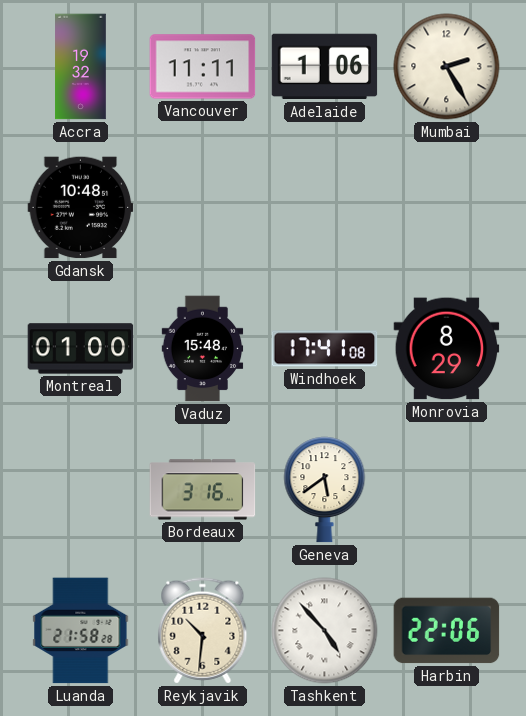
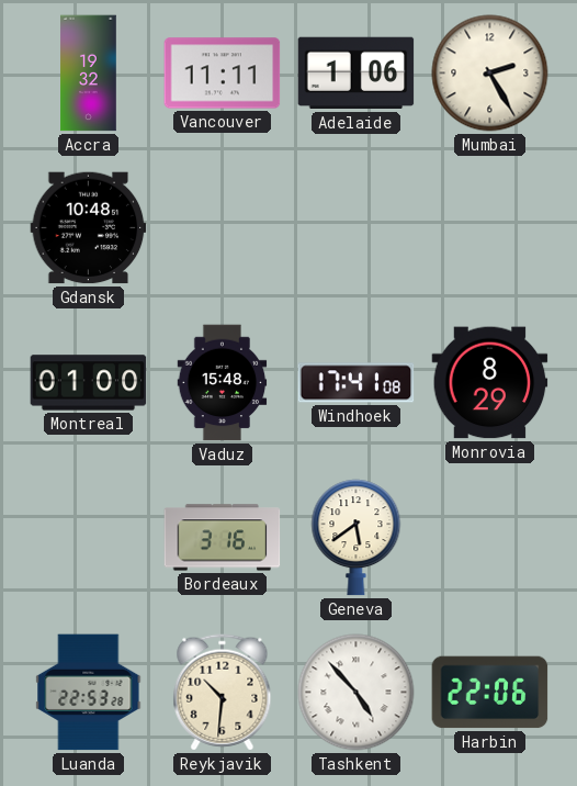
Luanda: 21:58 -> 22:53
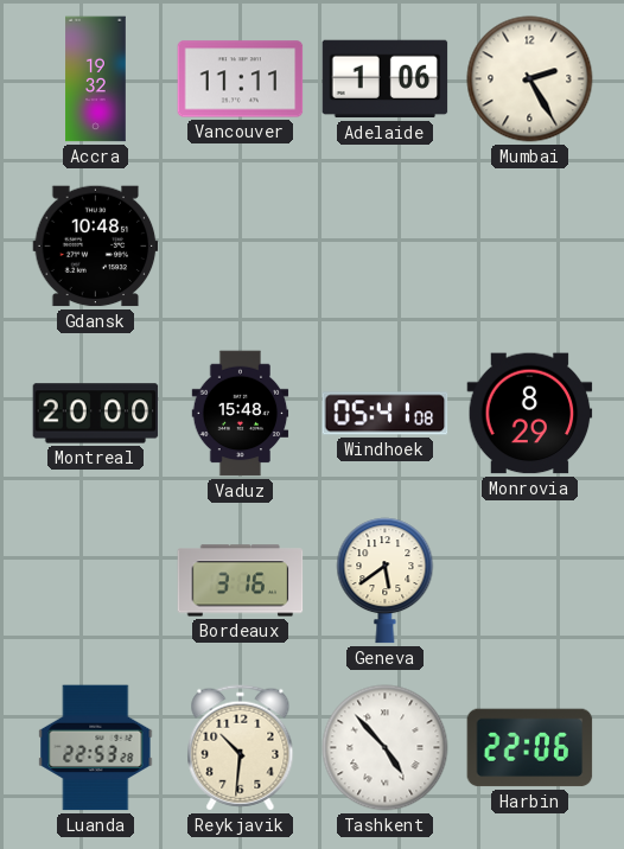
Montreal: 01:00 -> 20:00
Windhoek: 17:41 -> 05:41
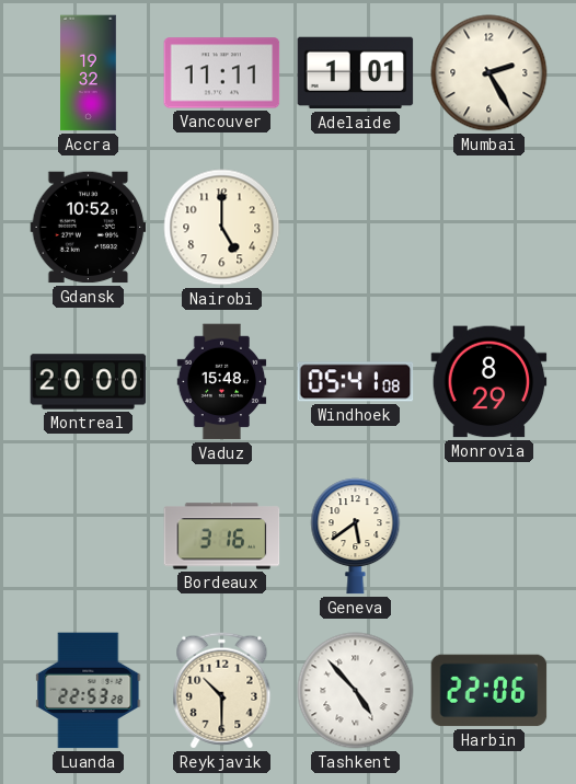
Adelaide: 1:06 -> 1:01
Gdansk: 10:48 -> 10:52
Nairobi: none -> 5:00
Reykjavik: 10:31 -> 10:30
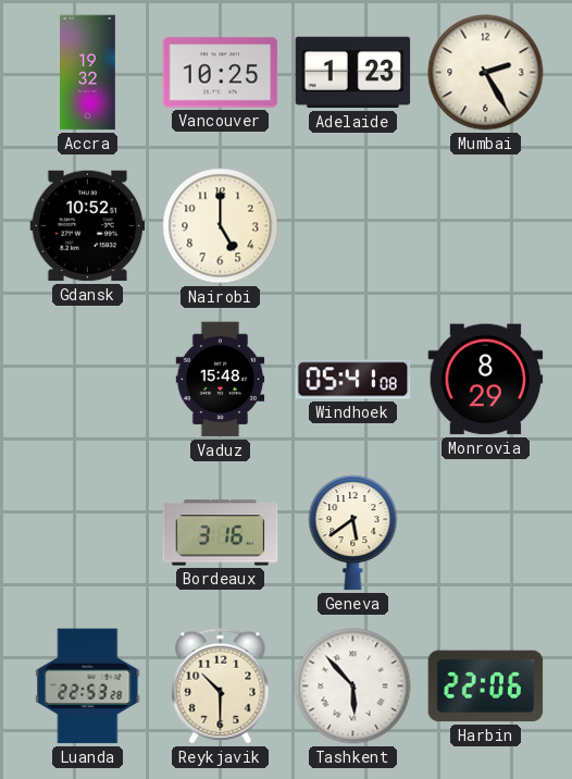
Vancouver: 11:11 -> 10:25
Adelaide: 1:01 -> 1:23
Montreal: 20:00 -> none
Tashkent: 4:53 -> 5:53
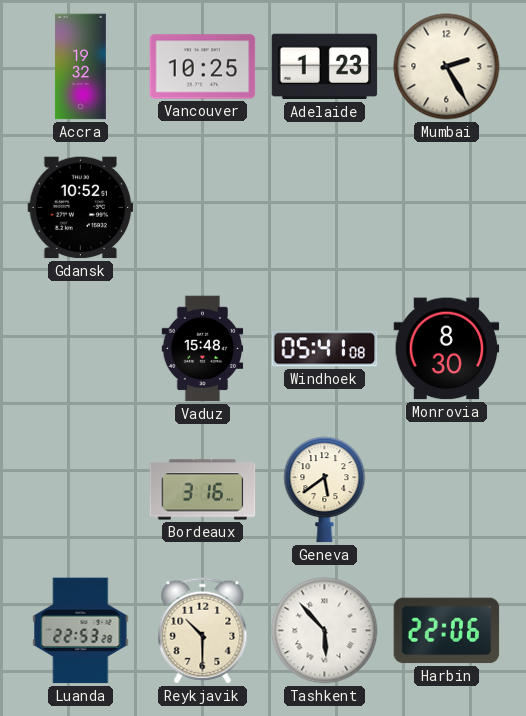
Nairobi: 5:00 -> none
Monrovia: 8:29 -> 8:30
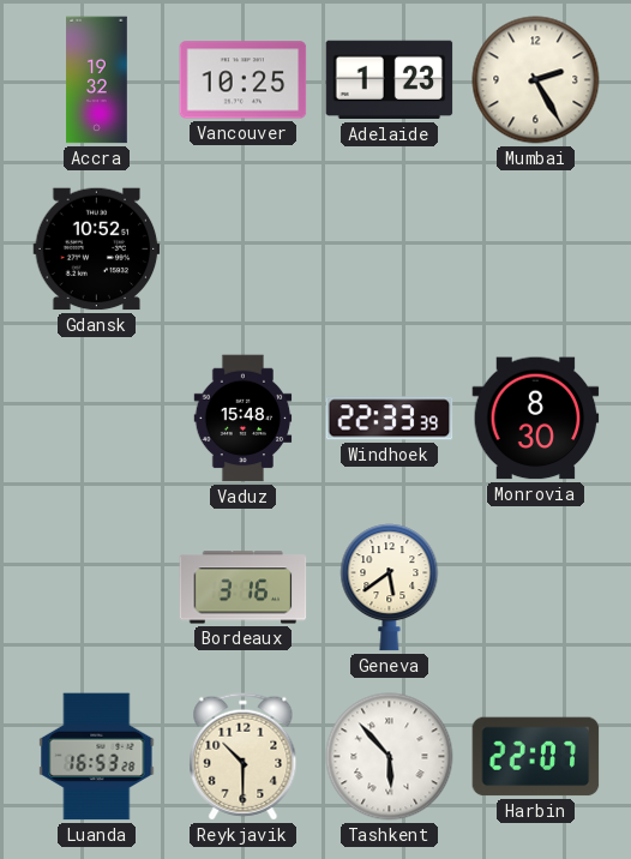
Windhoek: 05:41 -> 22:33
Luanda: 22:53 -> 16:53
Harbin: 22:06 -> 22:07
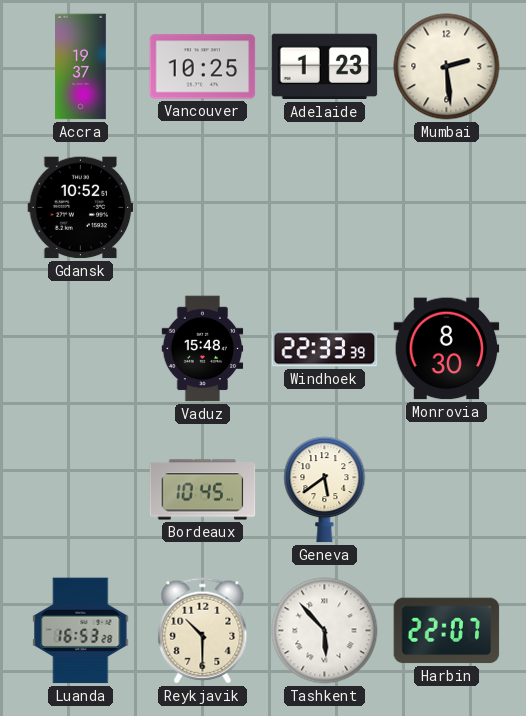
Accra: 19:32 -> 19:37
Mumbai: 2:25 -> 2:29
Bordeaux: 3:16 -> 10:45
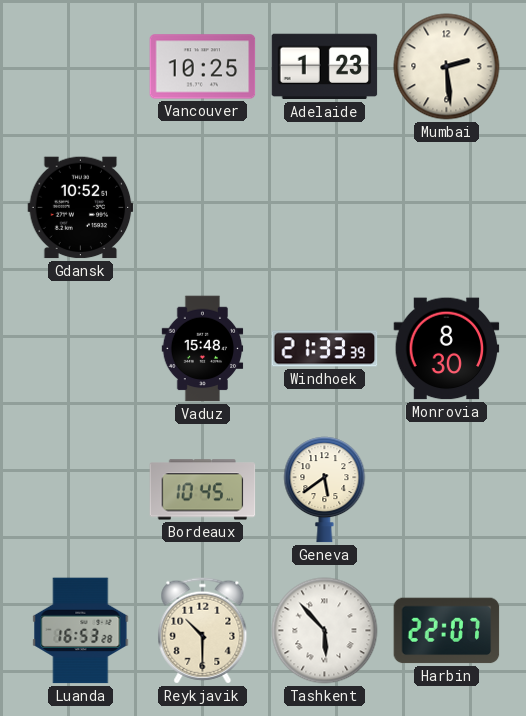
Accra: 19:37 -> none
Windhoek: 22:33 -> 21:33
